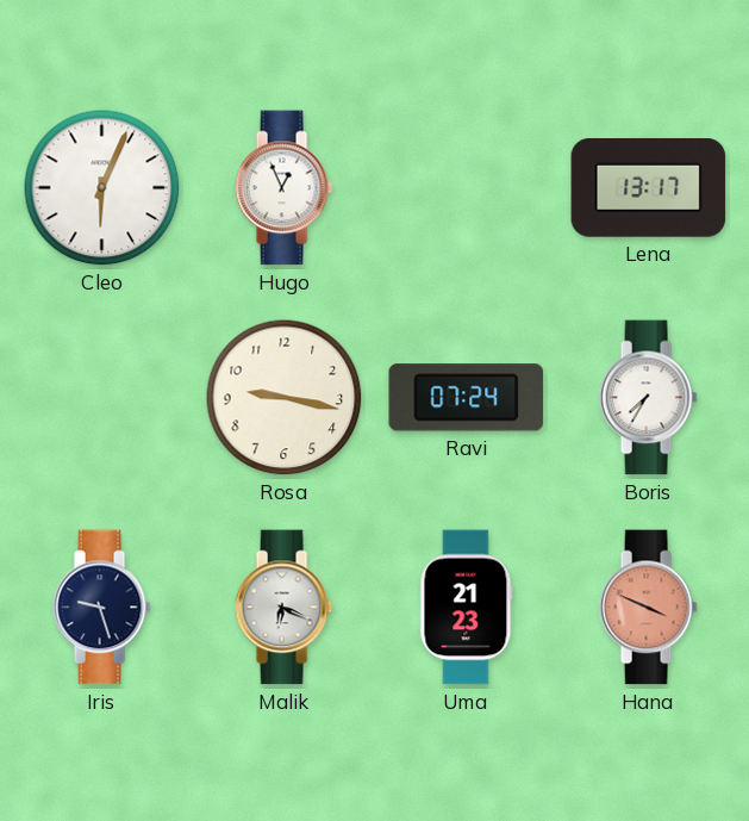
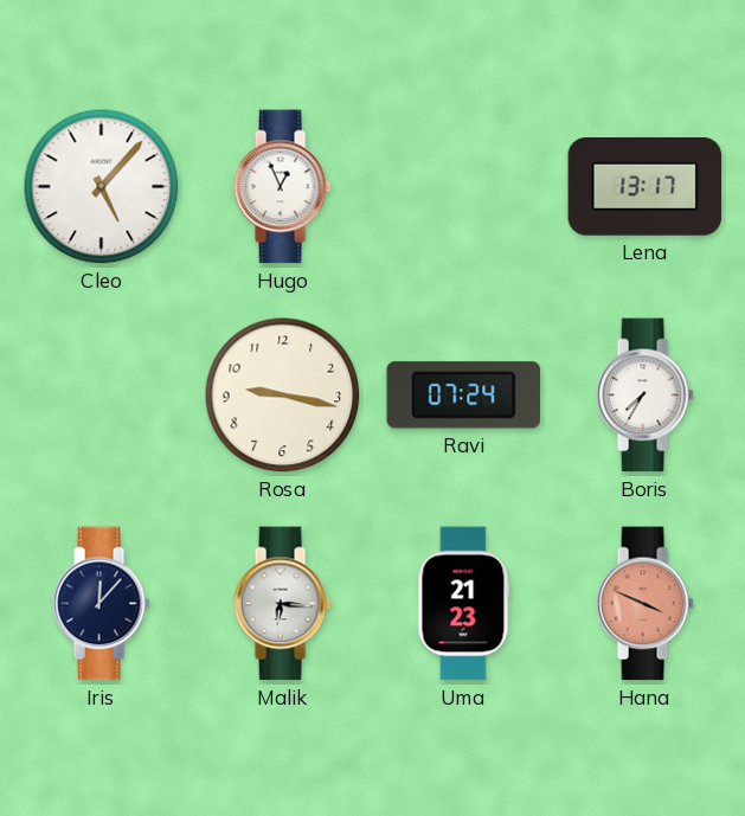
Cleo: 6:04 -> 5:07
Iris: 9:27 -> 12:07
Malik: 6:19 -> 6:16
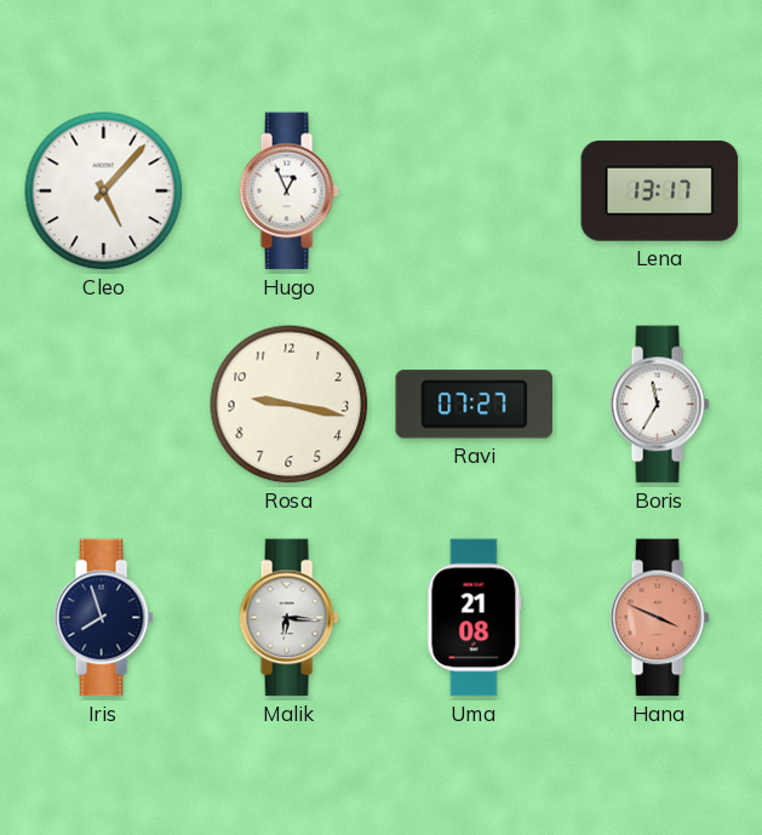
Ravi: 07:24 -> 07:27
Boris: 7:35 -> 11:35
Iris: 12:07 -> 7:57
Uma: 21:23 -> 21:08
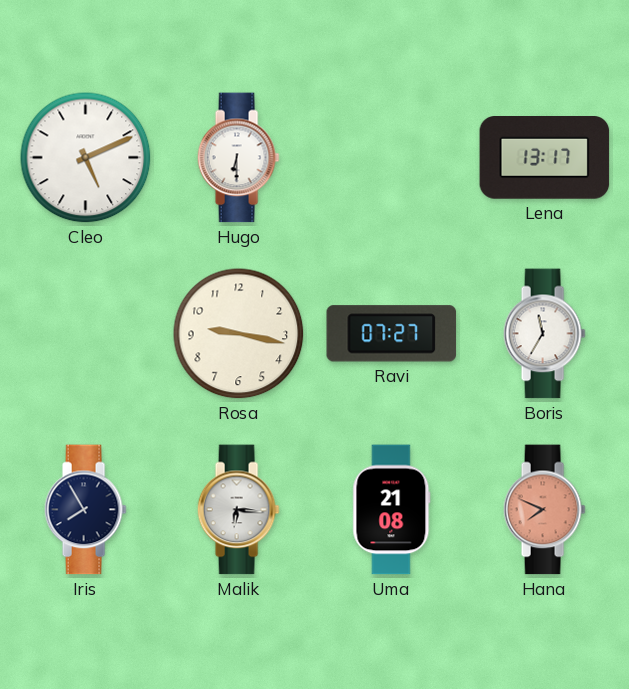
Cleo: 5:07 -> 5:11
Hugo: 12:56 -> 6:30
Iris: 7:57 -> 7:55
Hana: 3:49 -> 7:49
